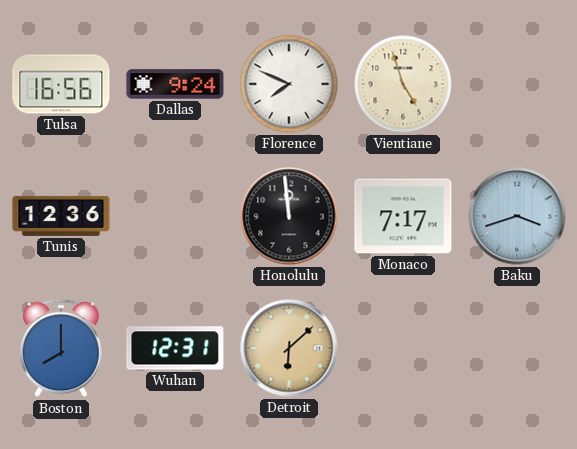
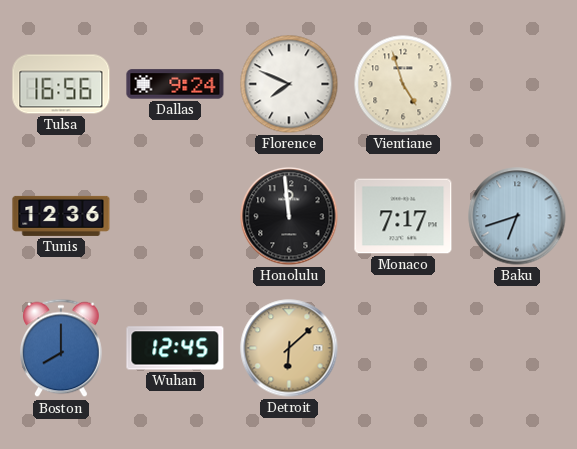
Baku: 3:42 -> 6:42
Wuhan: 12:31 -> 12:45
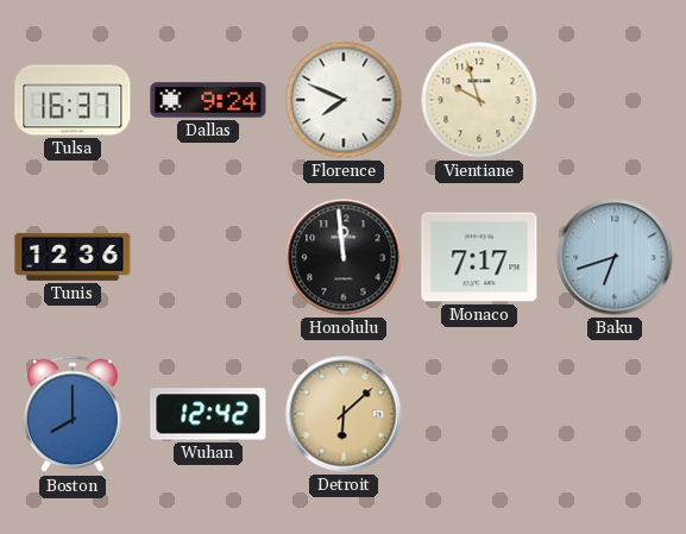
Tulsa: 16:56 -> 16:37
Vientiane: 4:57 -> 9:57
Wuhan: 12:45 -> 12:42
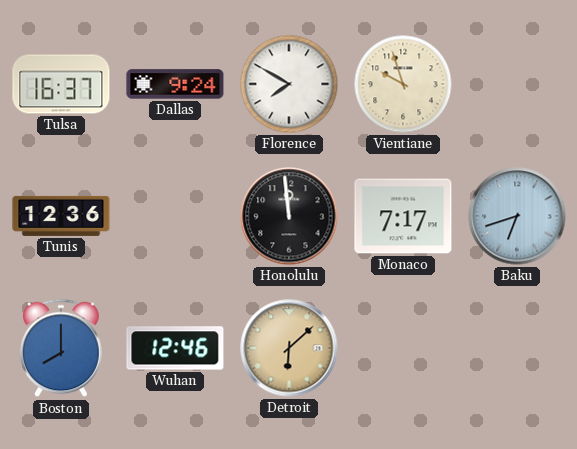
Florence: 7:49 -> 7:50
Wuhan: 12:42 -> 12:46
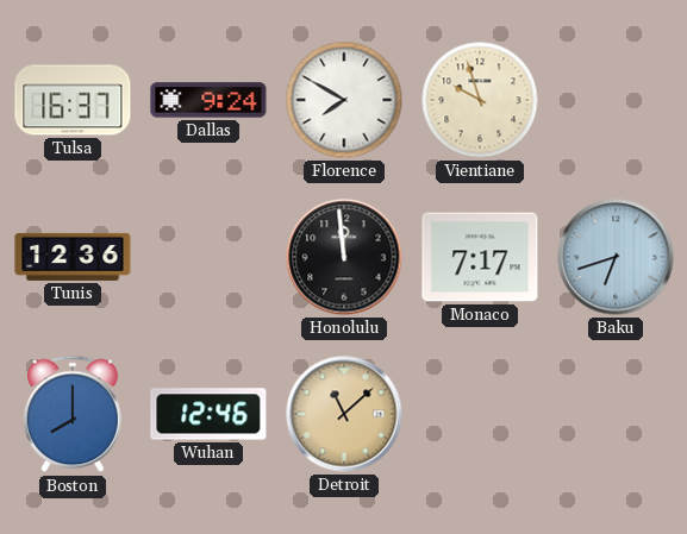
Detroit: 6:08 -> 11:08
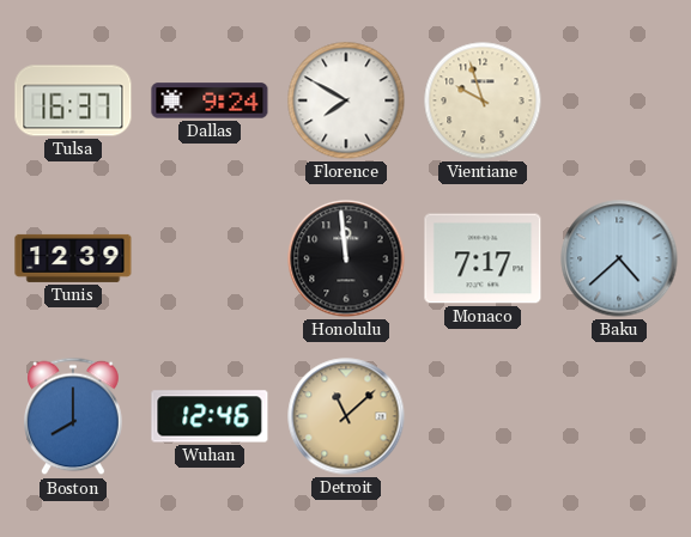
Tunis: 12:36 -> 12:39
Baku: 6:42 -> 4:38
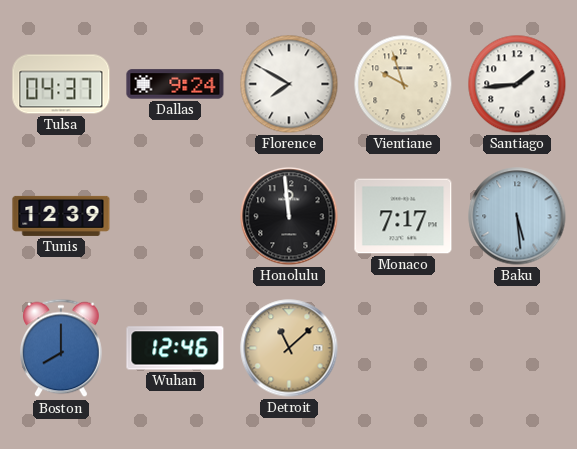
Tulsa: 16:37 -> 04:37
Santiago: none -> 1:44
Baku: 4:38 -> 5:29
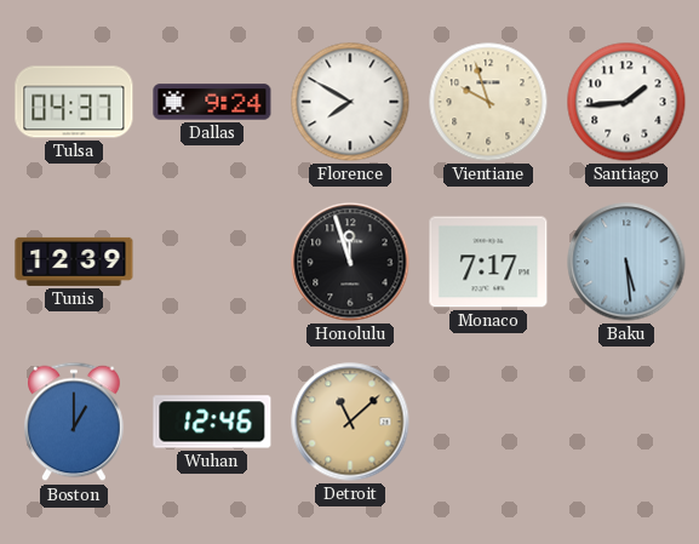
Honolulu: 11:59 -> 11:57
Boston: 8:00 -> 1:00
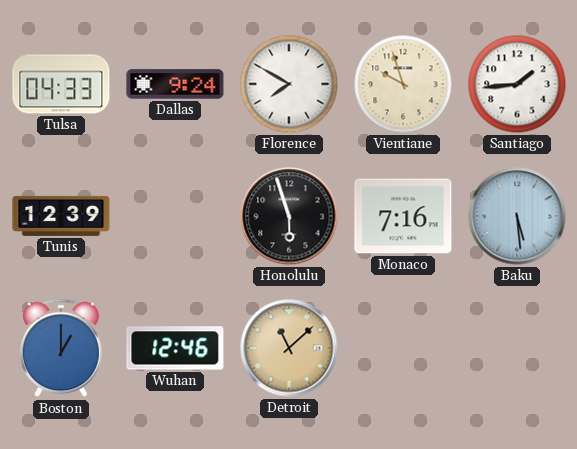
Tulsa: 04:37 -> 04:33
Honolulu: 11:57 -> 5:57
Monaco: 7:17 -> 7:16
